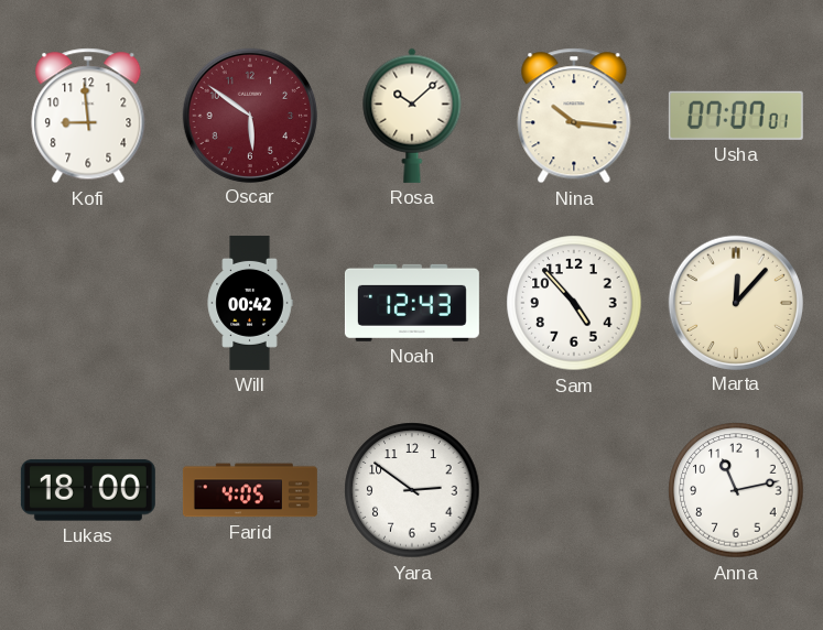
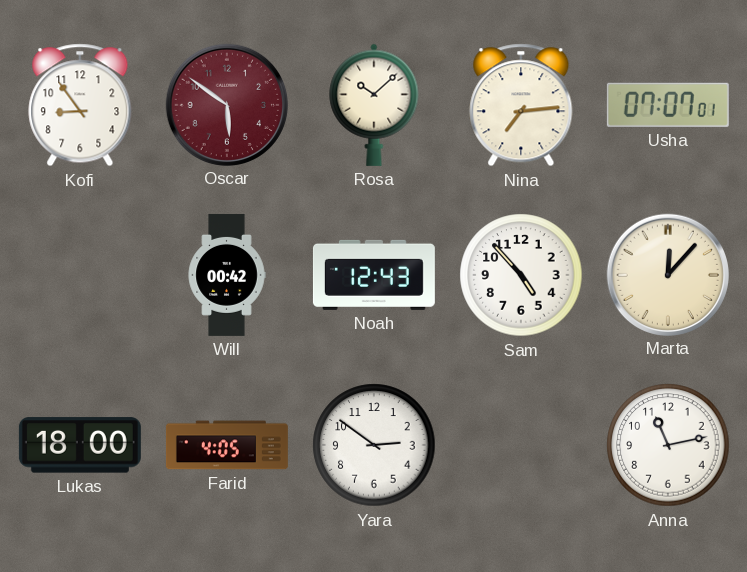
Kofi: 8:59 -> 8:54
Nina: 10:16 -> 7:14
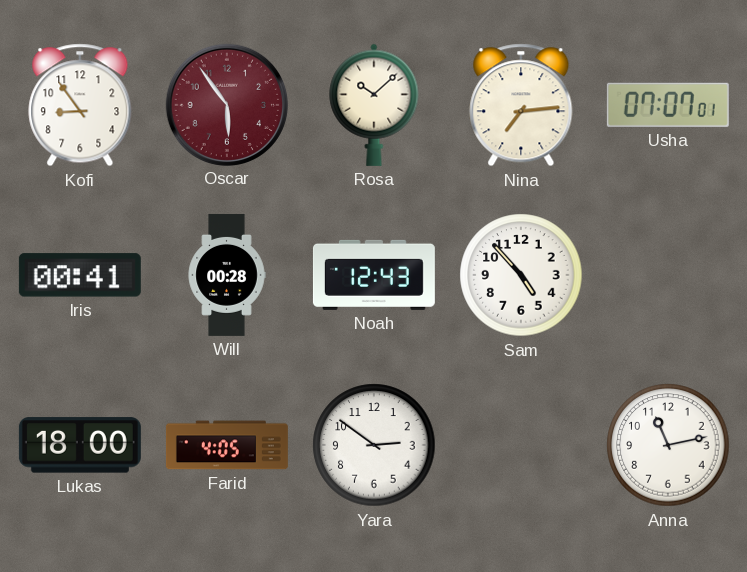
Oscar: 5:51 -> 5:54
Iris: none -> 00:41
Will: 00:42 -> 00:28
Marta: 12:07 -> none
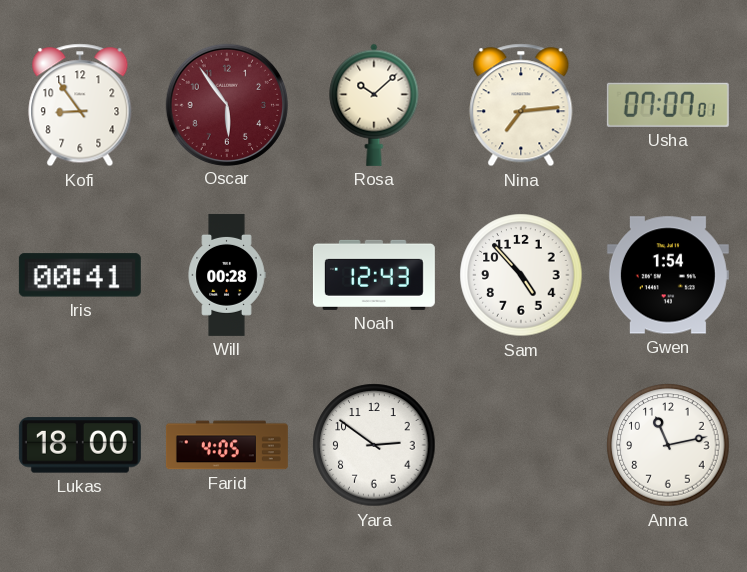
Gwen: none -> 1:54
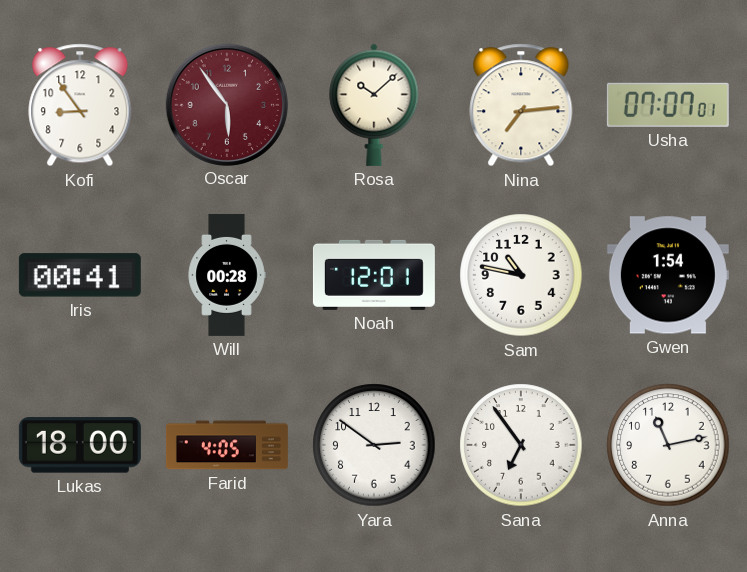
Noah: 12:43 -> 12:01
Sam: 4:53 -> 10:47
Sana: none -> 6:54
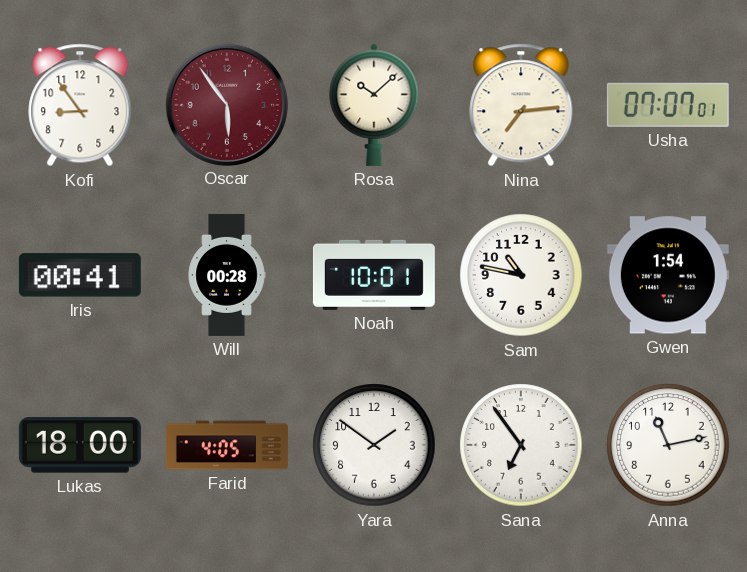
Noah: 12:01 -> 10:01
Yara: 2:51 -> 1:51
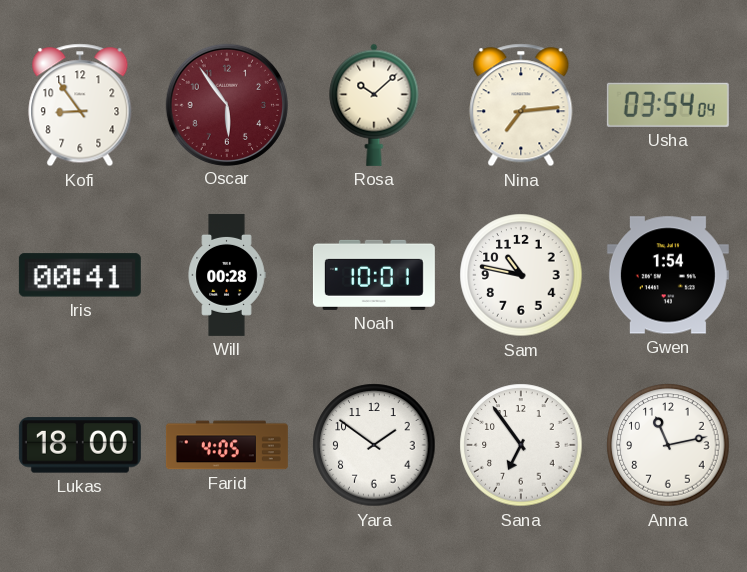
Usha: 07:07 -> 03:54
